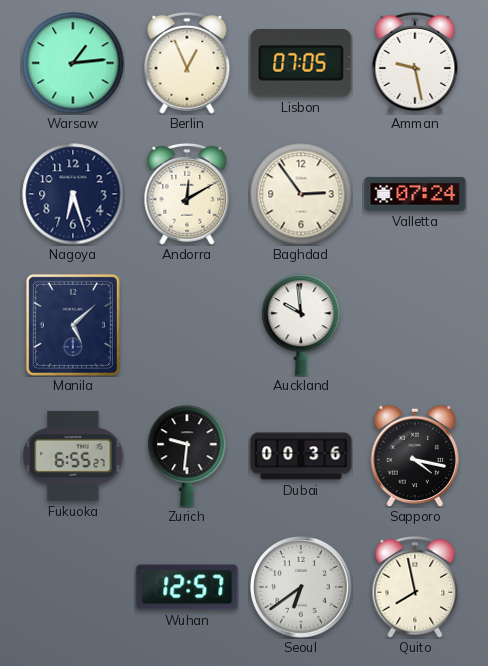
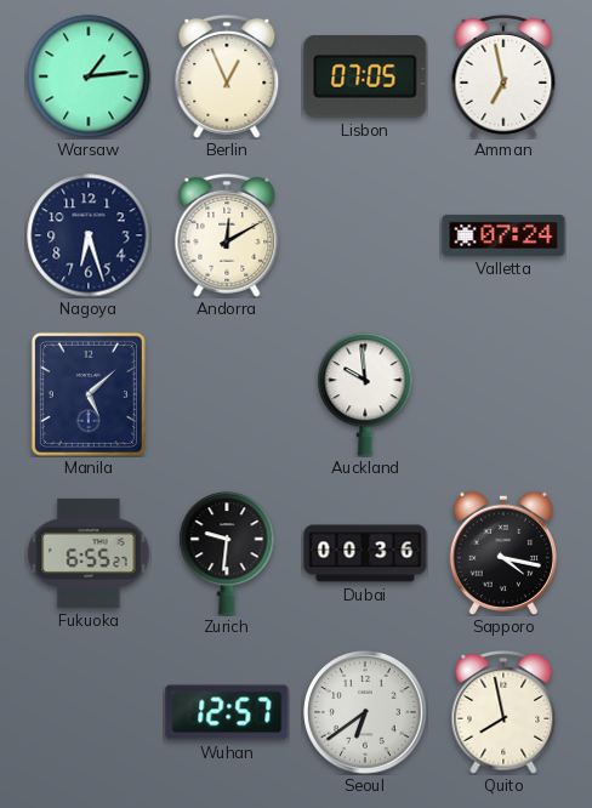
Amman: 9:28 -> 6:58
Baghdad: 2:54 -> none
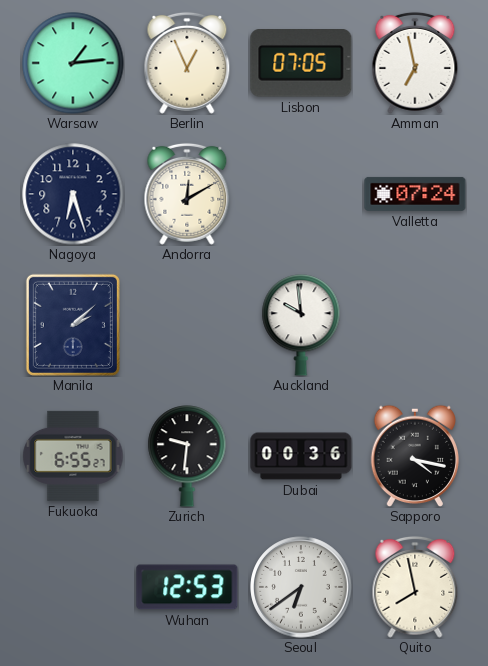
Manila: 5:08 -> 2:08
Wuhan: 12:57 -> 12:53
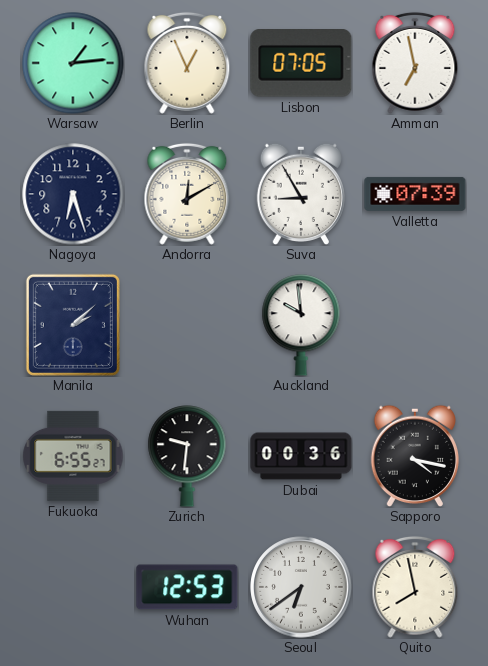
Suva: none -> 8:55
Valletta: 07:24 -> 07:39
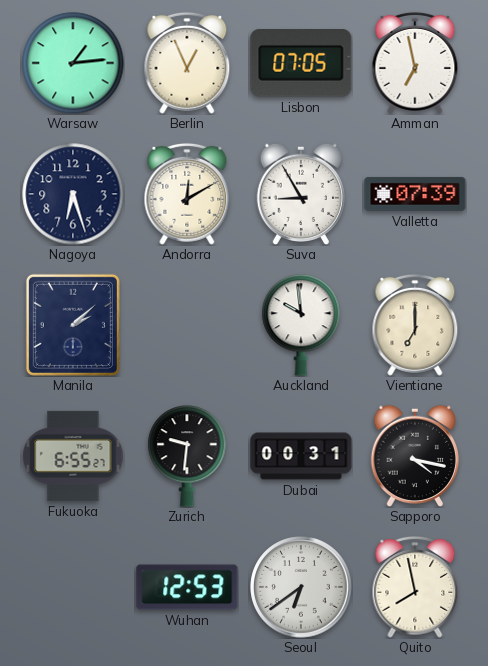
Vientiane: none -> 7:00
Dubai: 00:36 -> 00:31
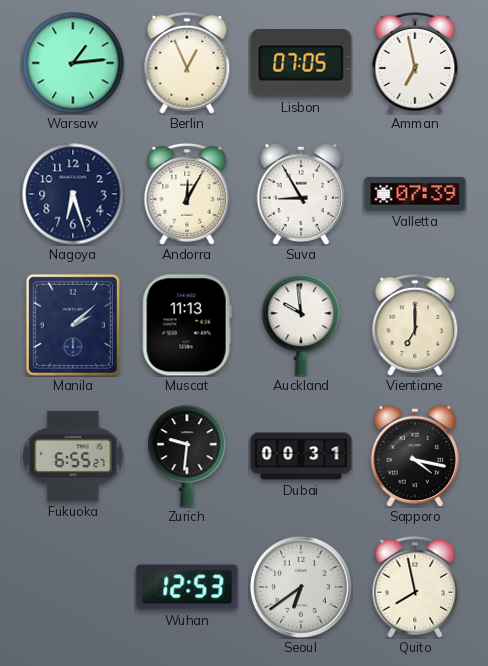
Andorra: 12:10 -> 12:05
Muscat: none -> 11:13
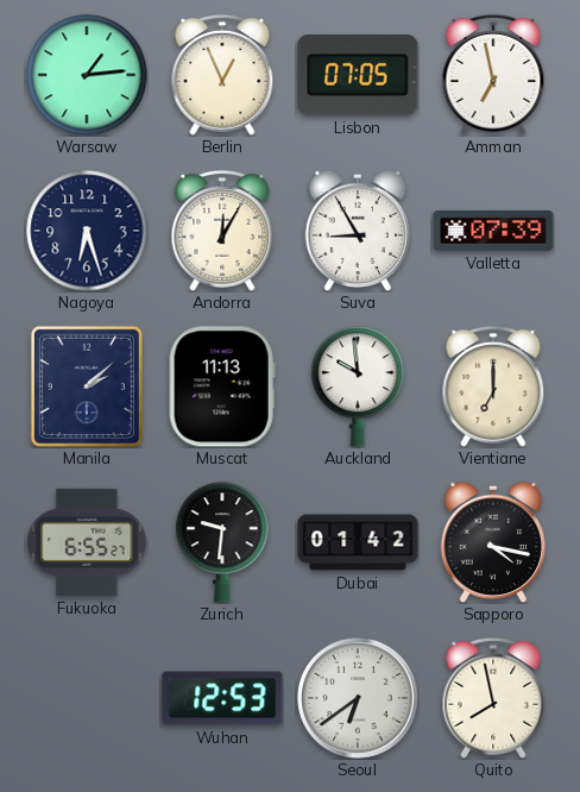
Dubai: 00:31 -> 01:42
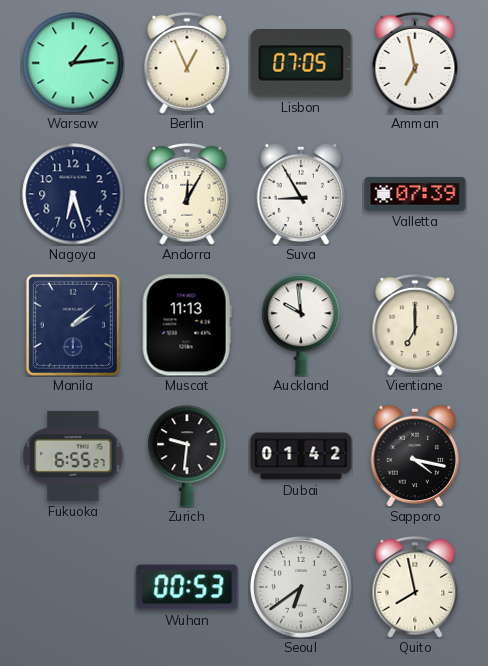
Wuhan: 12:53 -> 00:53
